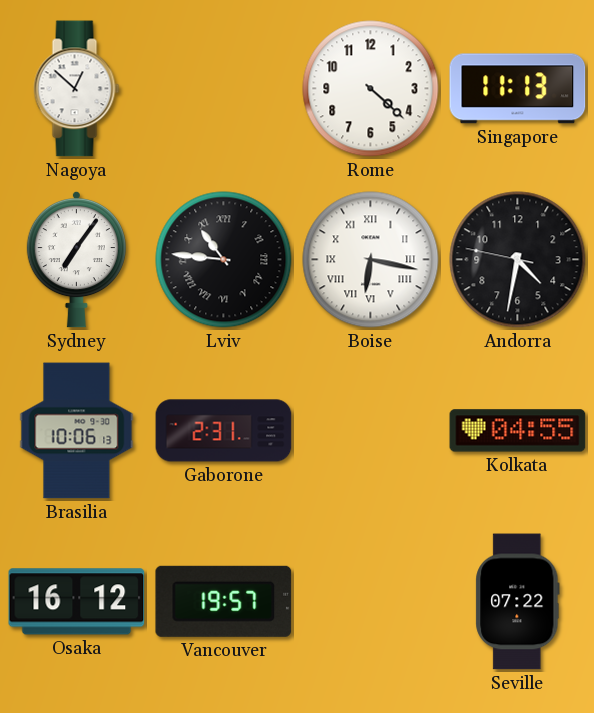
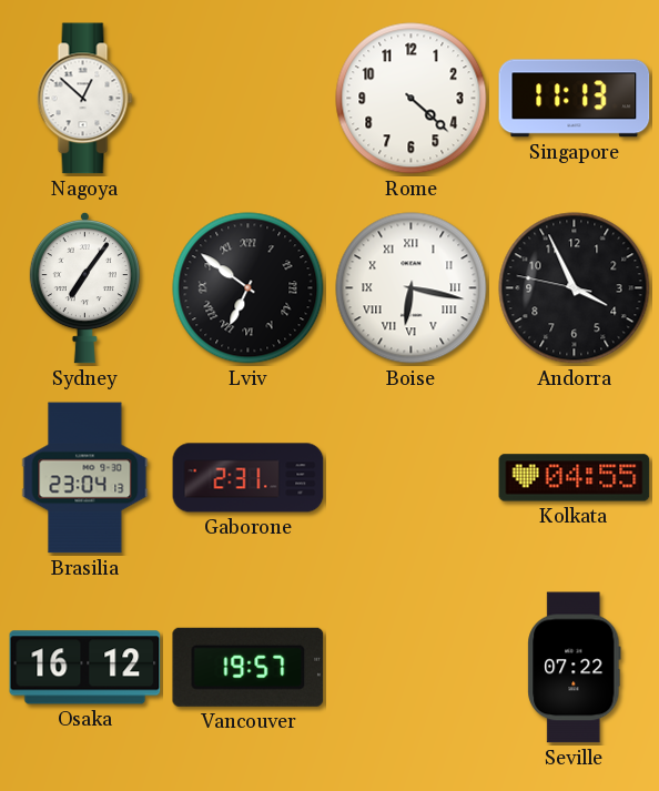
Lviv: 10:46 -> 6:51
Andorra: 4:31 -> 3:55
Brasilia: 10:06 -> 23:04
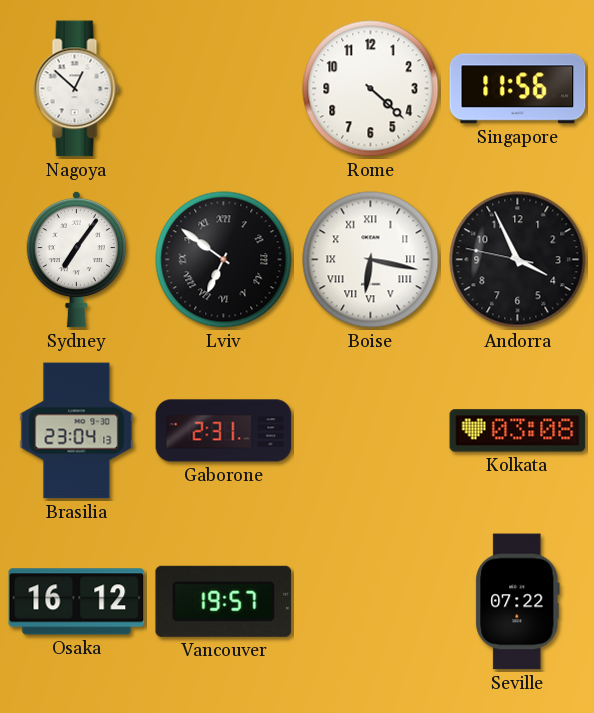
Singapore: 11:13 -> 11:56
Kolkata: 04:55 -> 03:08
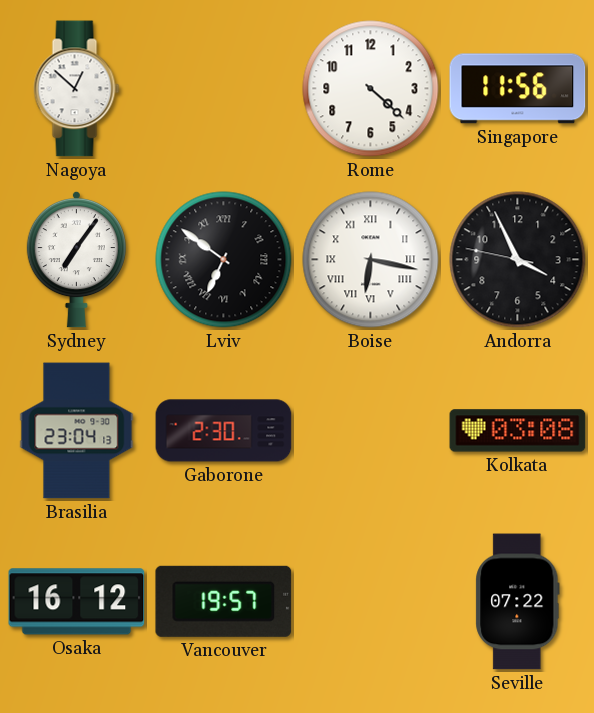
Gaborone: 2:31 -> 2:30
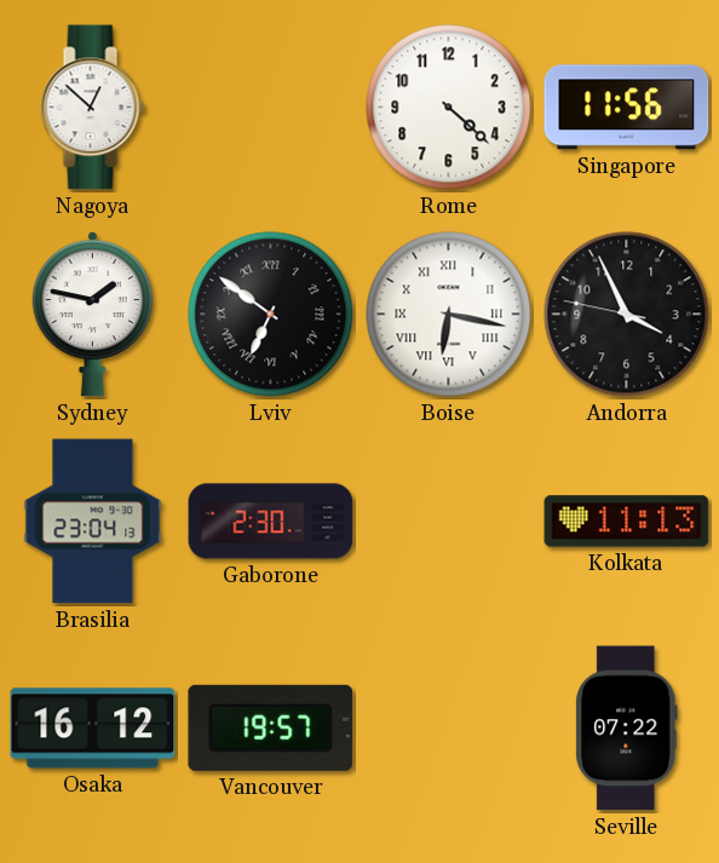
Sydney: 7:06 -> 1:47
Kolkata: 03:08 -> 11:13
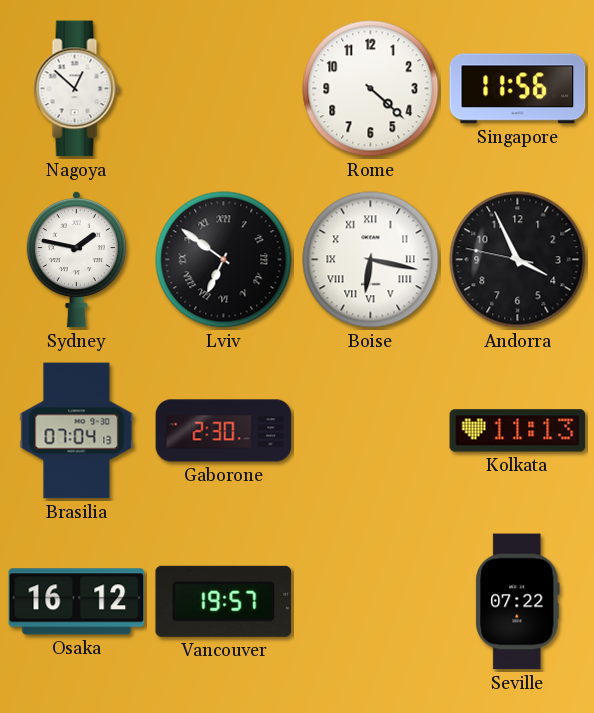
Brasilia: 23:04 -> 07:04
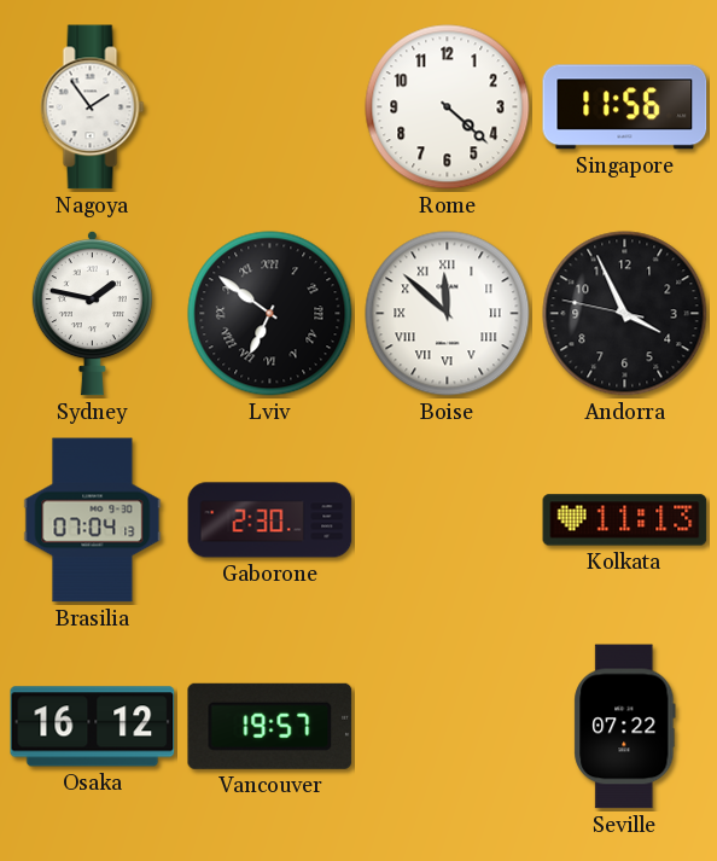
Nagoya: 12:52 -> 1:54
Boise: 6:17 -> 11:52
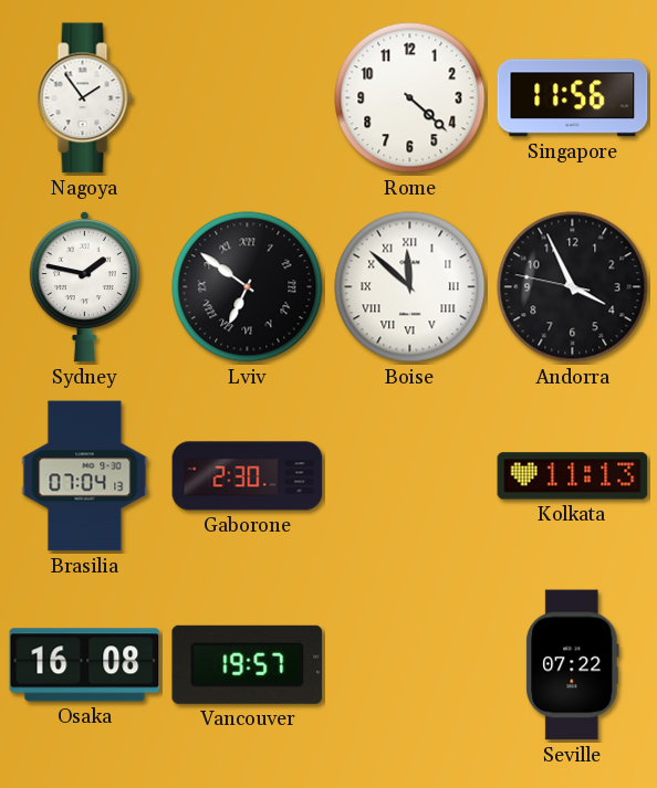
Osaka: 16:12 -> 16:08
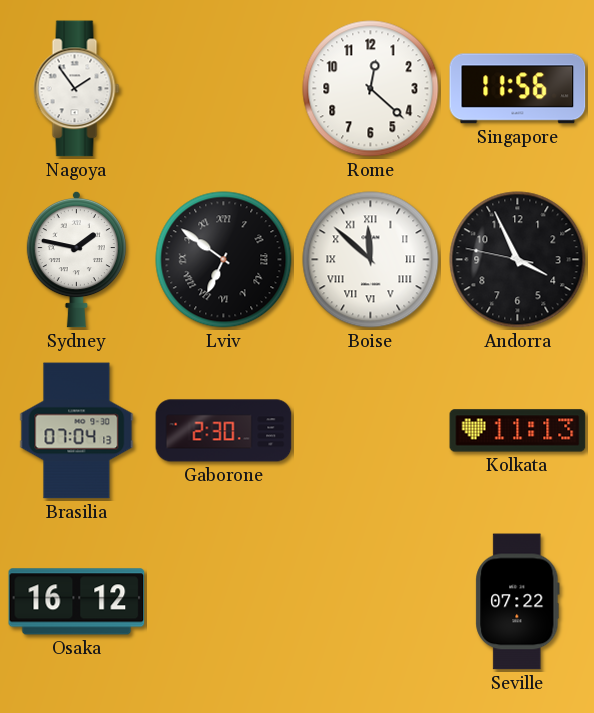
Rome: 4:22 -> 12:22
Osaka: 16:08 -> 16:12
Vancouver: 19:57 -> none
